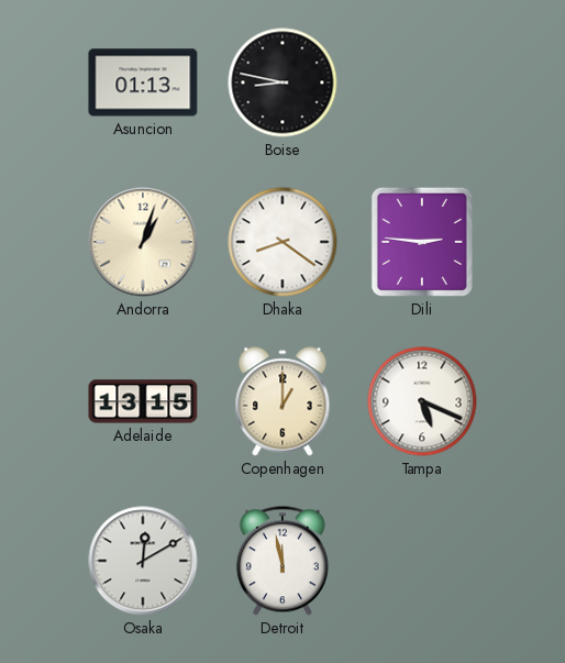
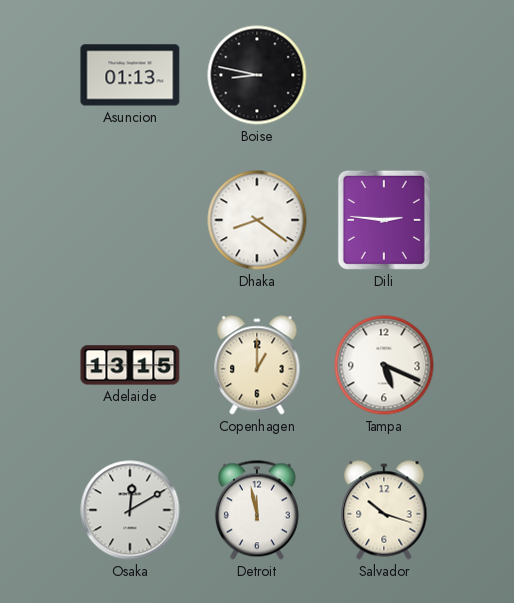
Andorra: 1:03 -> none
Salvador: none -> 10:18
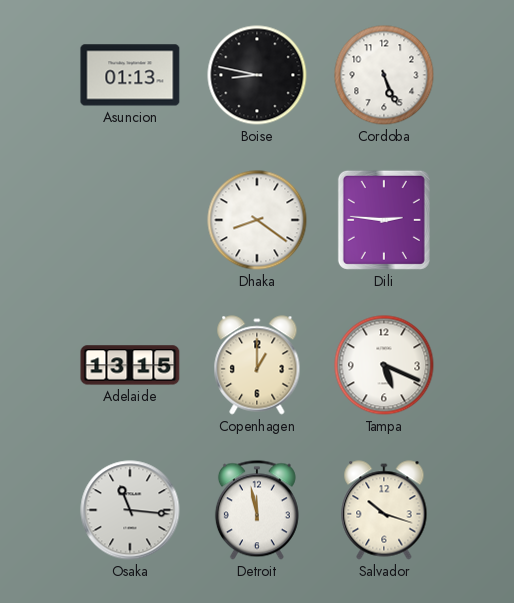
Cordoba: none -> 5:26
Osaka: 12:10 -> 11:16
